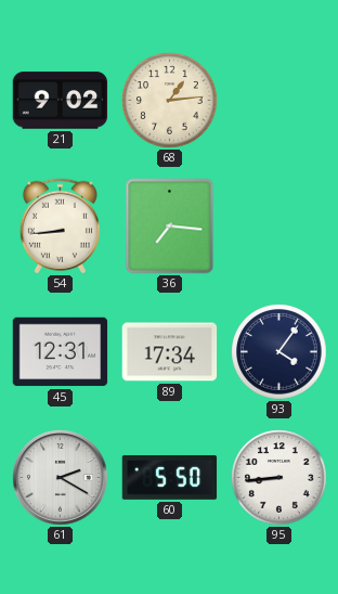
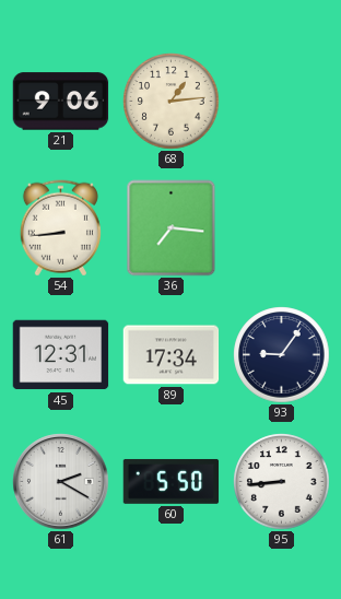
21: 9:02 -> 9:06
93: 4:06 -> 9:06
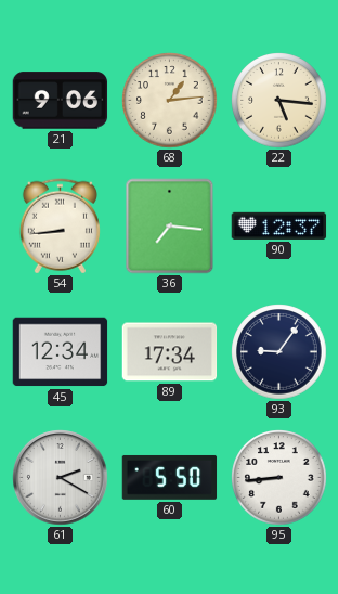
22: none -> 5:16
90: none -> 12:37
45: 12:31 -> 12:34
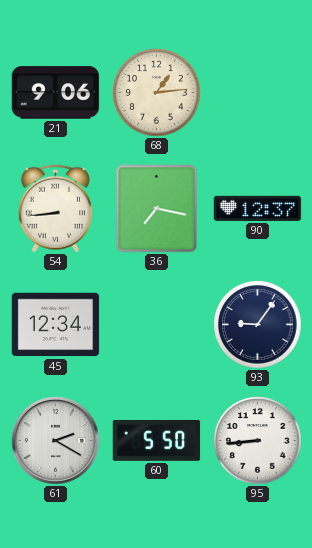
22: 5:16 -> none
36: 7:16 -> 7:17
89: 17:34 -> none
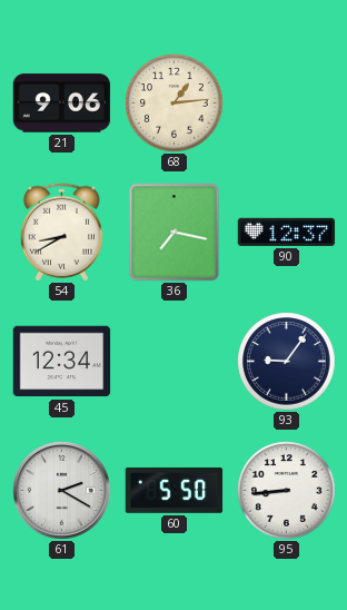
54: 8:44 -> 8:40
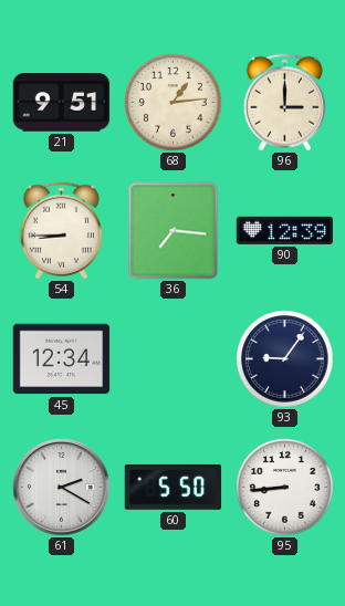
21: 9:06 -> 9:51
96: none -> 3:00
54: 8:40 -> 8:45
36: 7:17 -> 7:16
90: 12:37 -> 12:39
